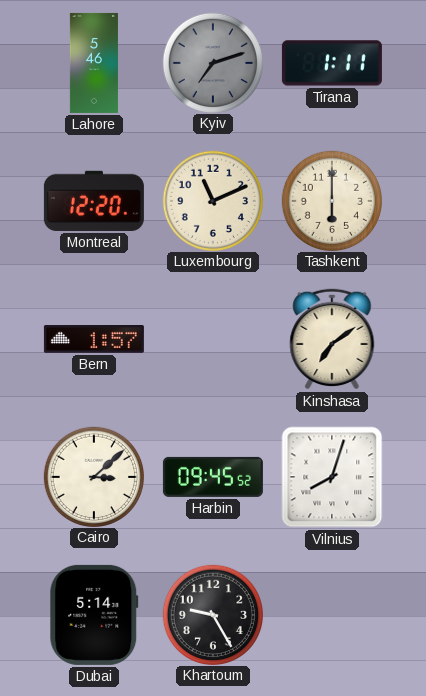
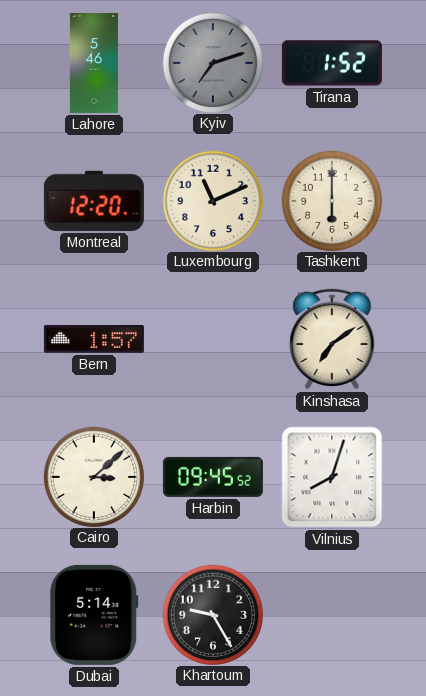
Tirana: 1:11 -> 1:52
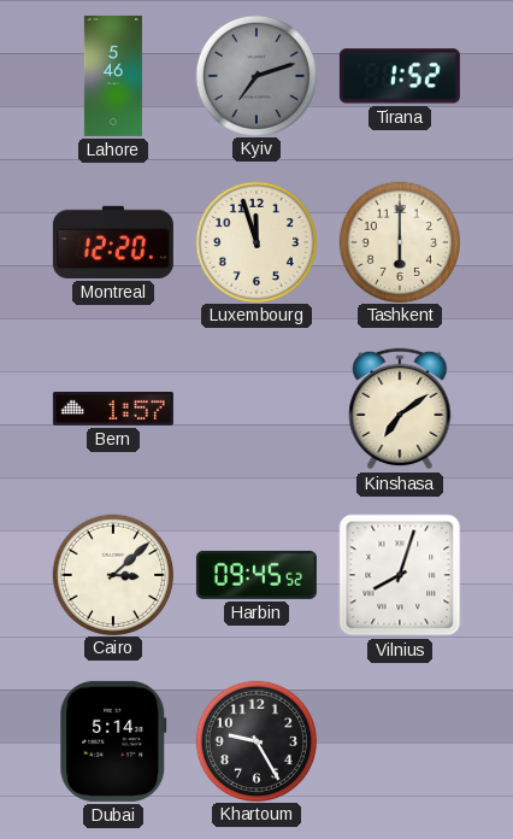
Luxembourg: 11:11 -> 11:57
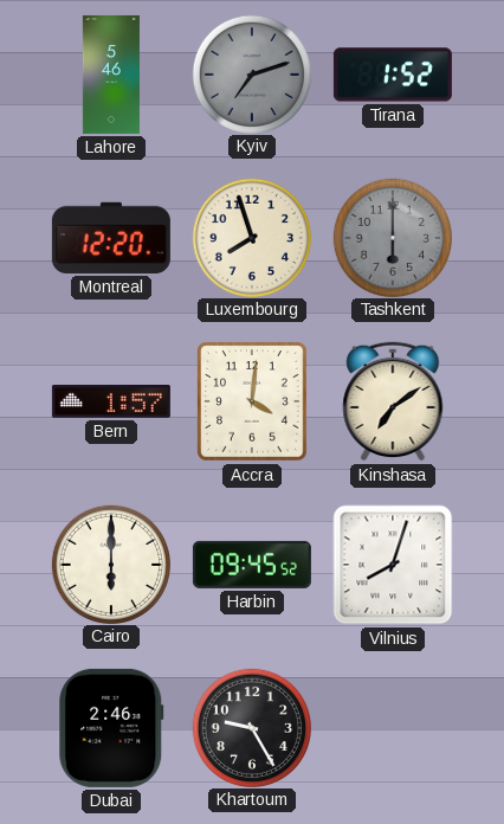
Luxembourg: 11:57 -> 7:57
Tashkent dial: cream -> grey
Accra: none -> 4:01
Cairo: 3:08 -> 6:00
Dubai: 5:14 -> 2:46
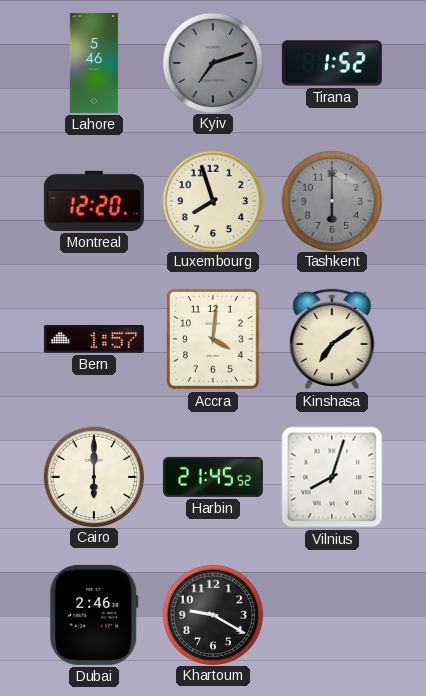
Harbin: 09:45 -> 21:45
Khartoum: 9:25 -> 9:20
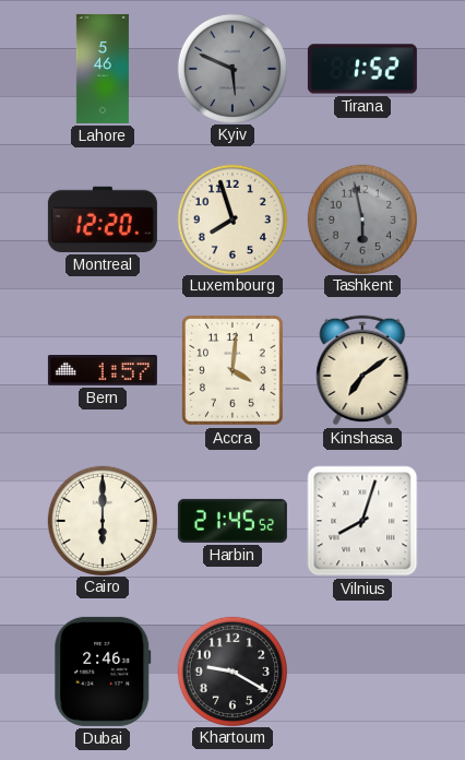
Kyiv: 7:12 -> 5:49
Tashkent: 6:00 -> 5:58
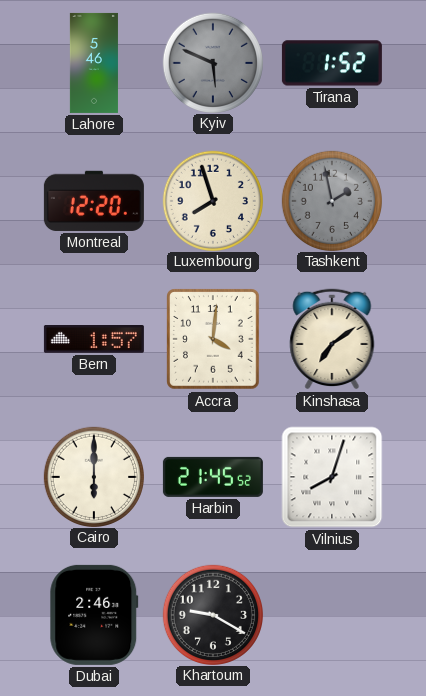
Tashkent: 5:58 -> 1:58
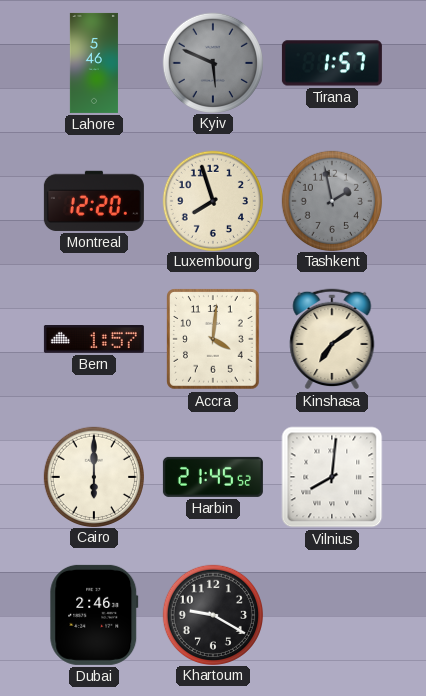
Tirana: 1:52 -> 1:57
Vilnius: 8:03 -> 8:01
